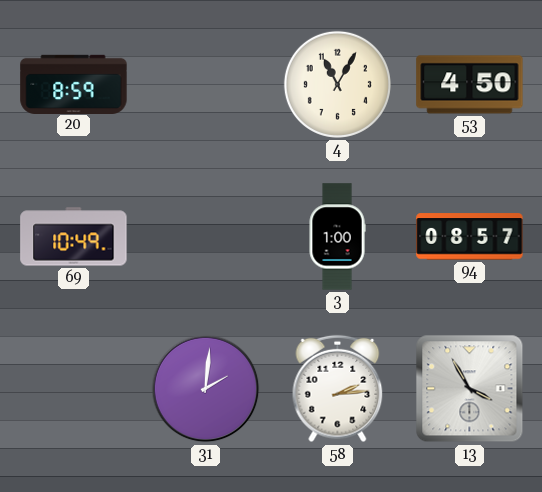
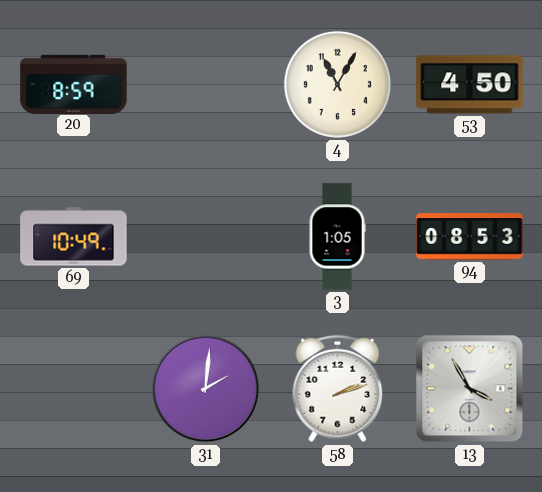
3: 1:00 -> 1:05
94: 08:57 -> 08:53
58: 2:14 -> 2:12
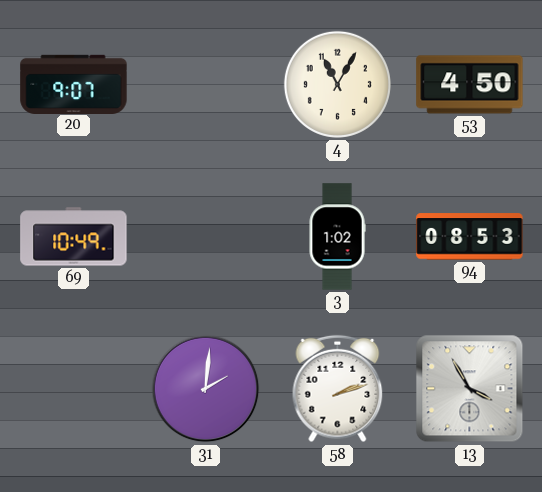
20: 8:59 -> 9:07
3: 1:05 -> 1:02
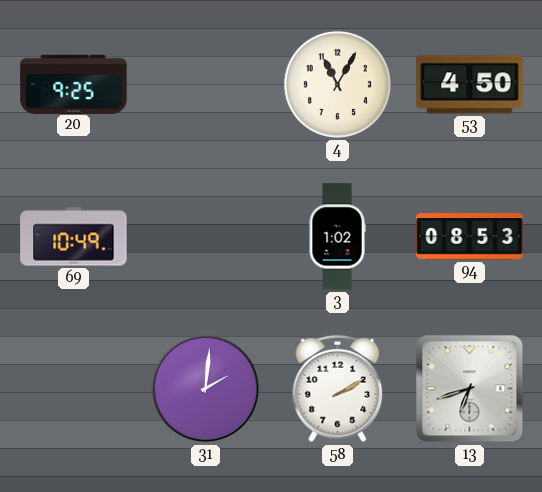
20: 9:07 -> 9:25
58: 2:12 -> 2:10
13: 3:55 -> 6:42
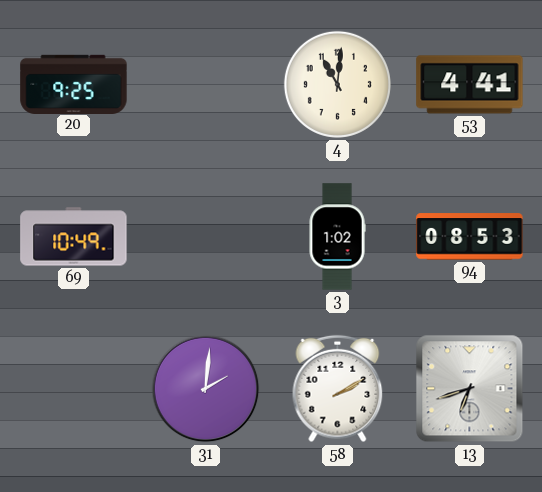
4: 11:05 -> 11:01
53: 4:50 -> 4:41
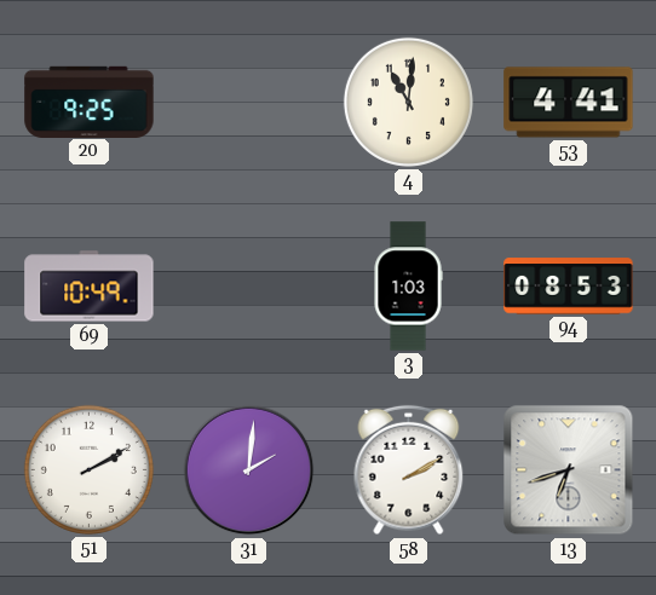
3: 1:02 -> 1:03
51: none -> 2:10
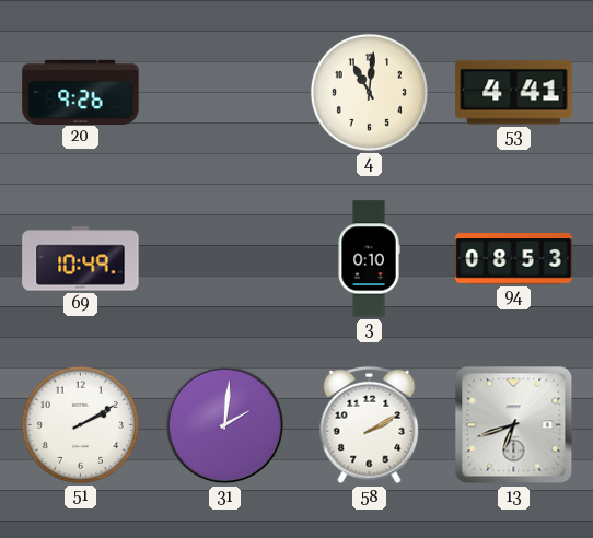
20: 9:25 -> 9:26
3: 1:03 -> 0:10
